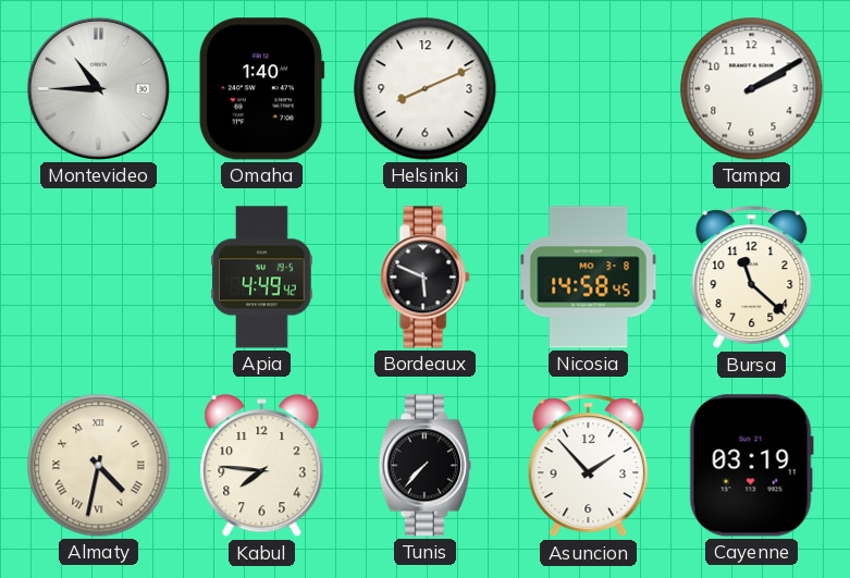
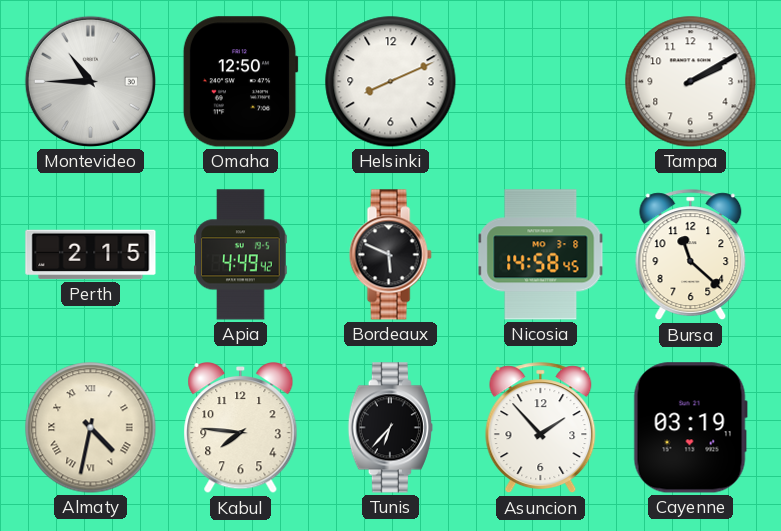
Omaha: 1:40 -> 12:50
Perth: none -> 2:15
Tunis: 7:37 -> 6:37
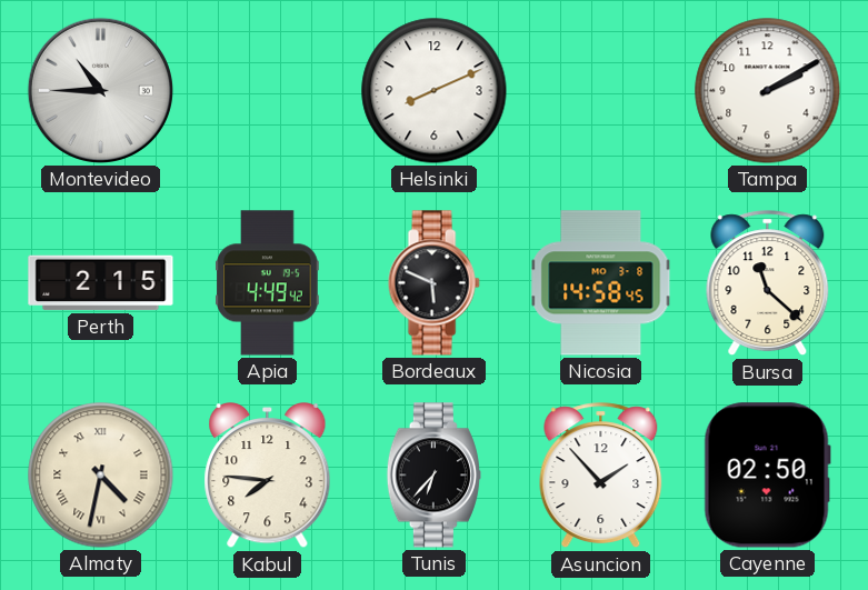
Omaha: 12:50 -> none
Cayenne: 03:19 -> 02:50
